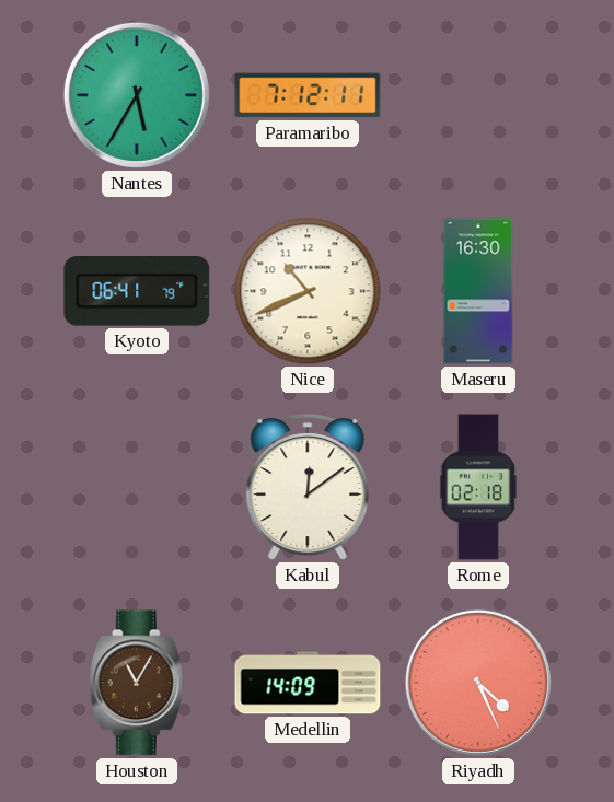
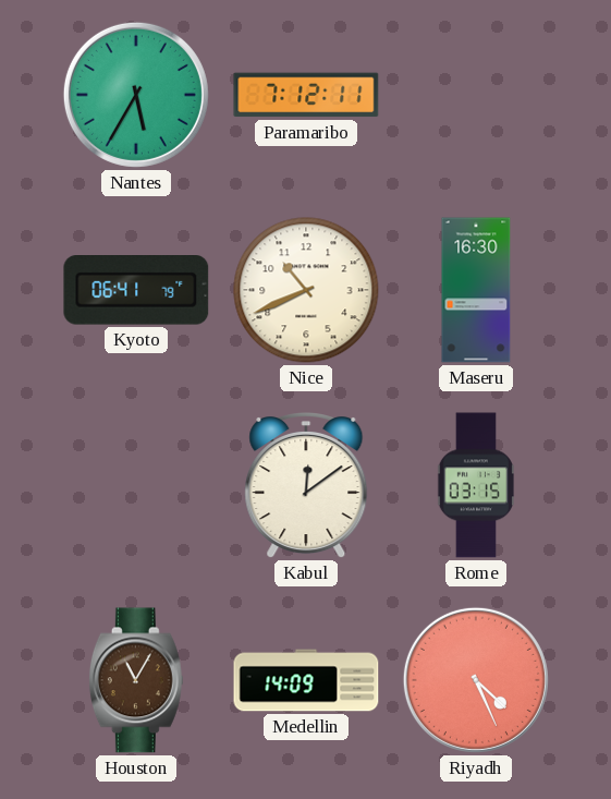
Rome: 02:18 -> 03:15
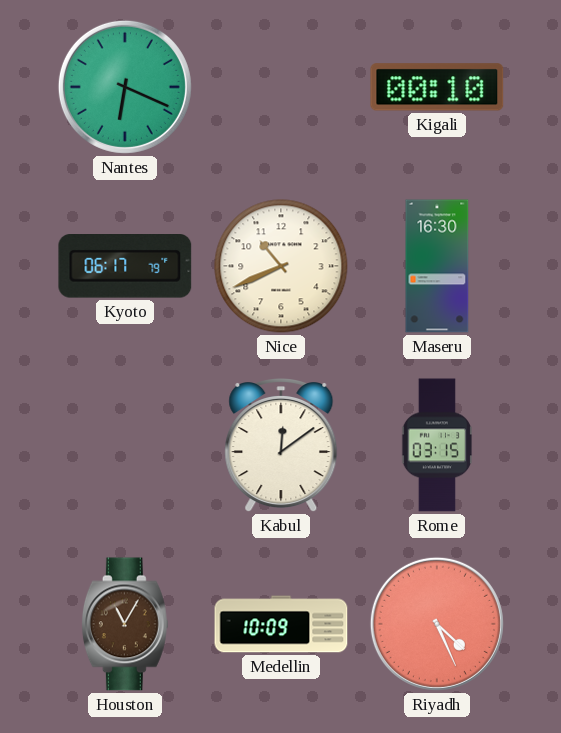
Nantes: 5:35 -> 6:19
Paramaribo: 7:12 -> none
Kigali: none -> 00:10
Kyoto: 06:41 -> 06:17
Medellin: 14:09 -> 10:09
